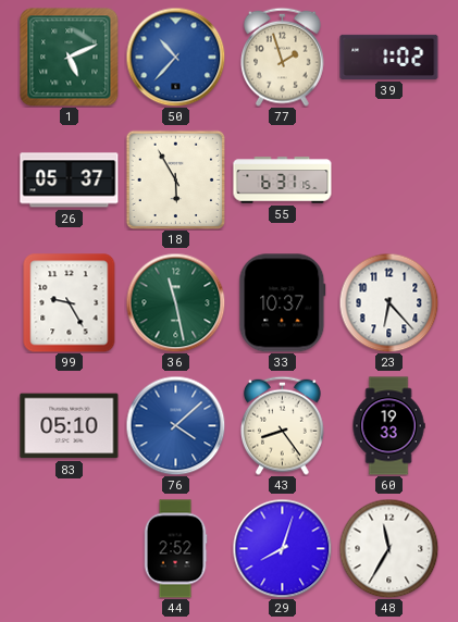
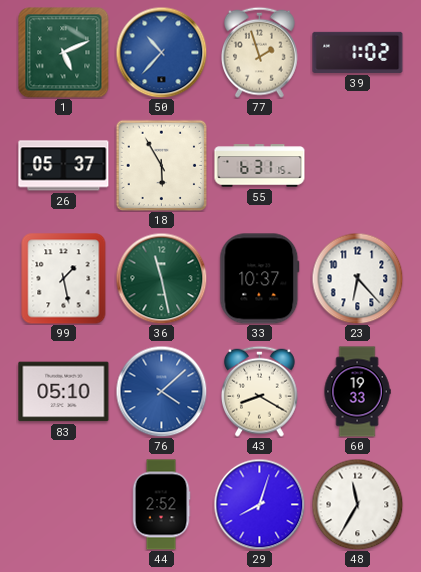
99: 9:25 -> 1:28
43: 8:24 -> 8:20
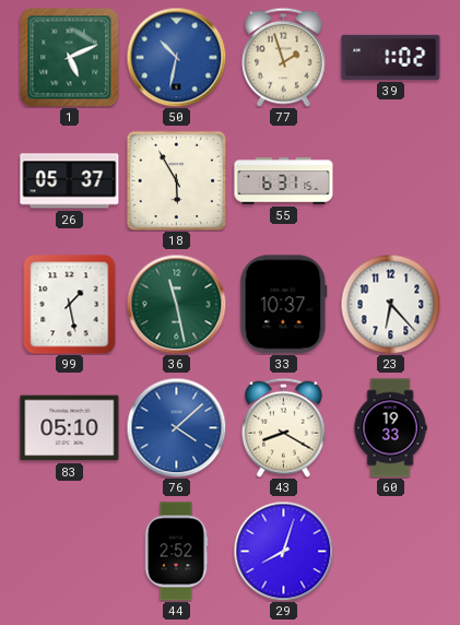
50: 10:37 -> 10:32
48: 11:35 -> none
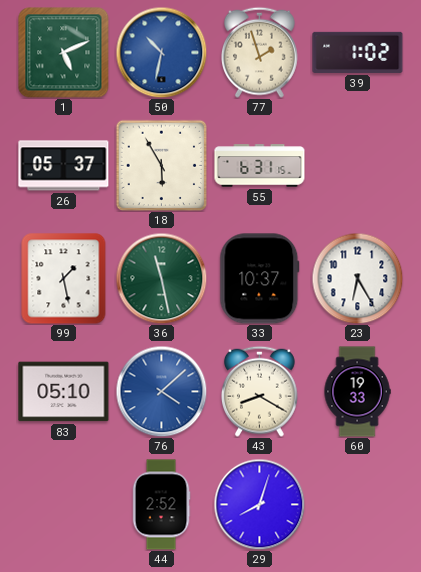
23: 6:23 -> 6:25
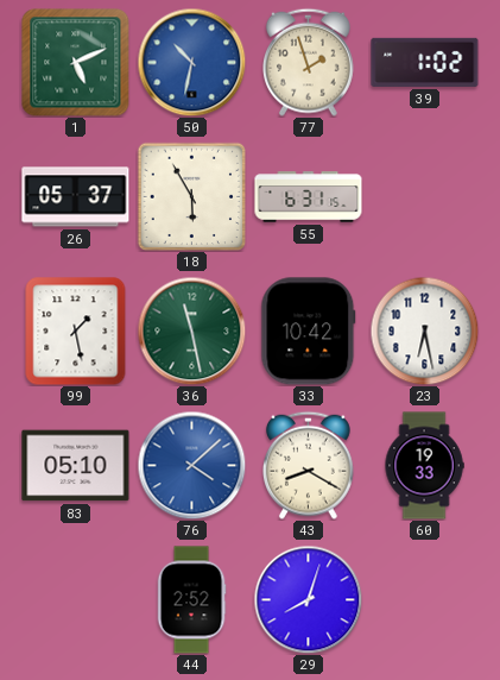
33: 10:37 -> 10:42
23: 6:25 -> 6:28
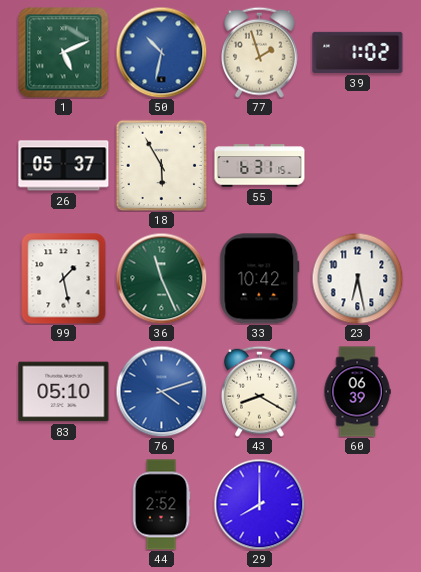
36: 11:28 -> 11:26
76: 4:08 -> 4:12
60: 19:33 -> 06:39
29: 8:03 -> 8:00
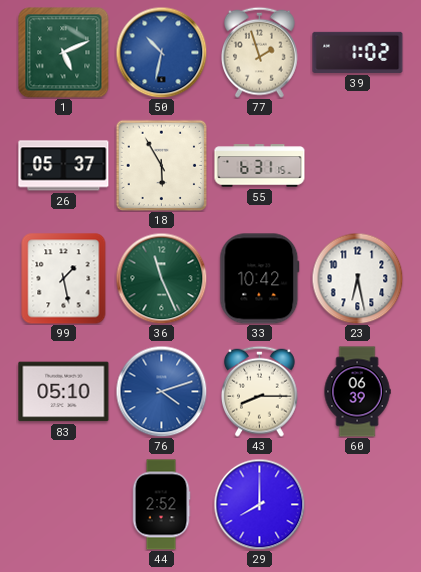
43: 8:20 -> 8:15
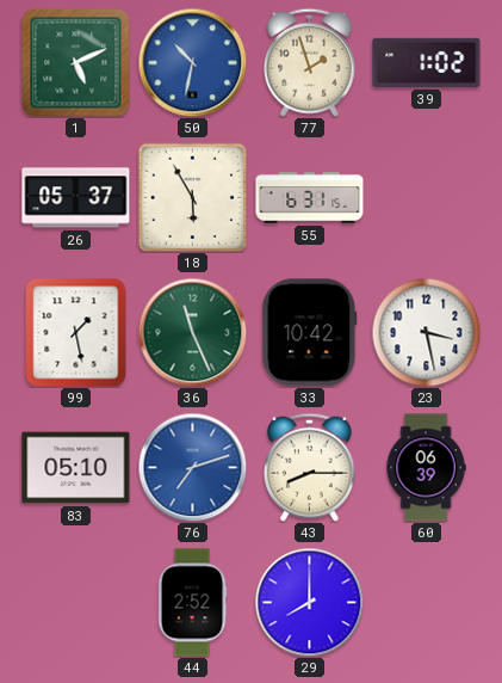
23: 6:28 -> 3:28
76: 4:12 -> 7:12
